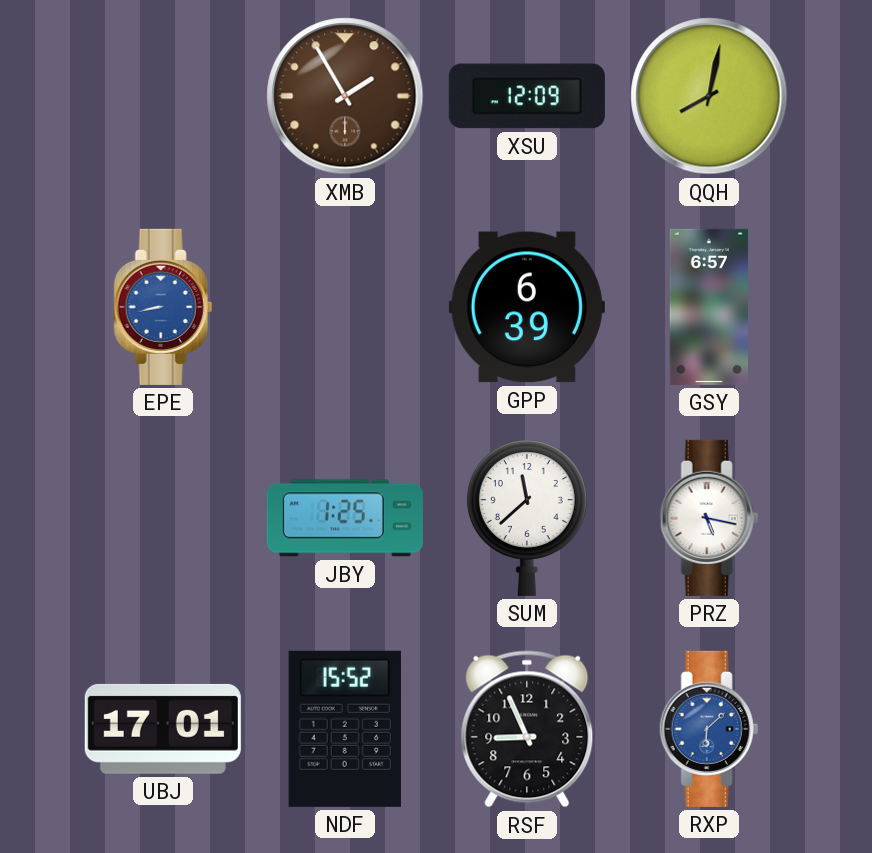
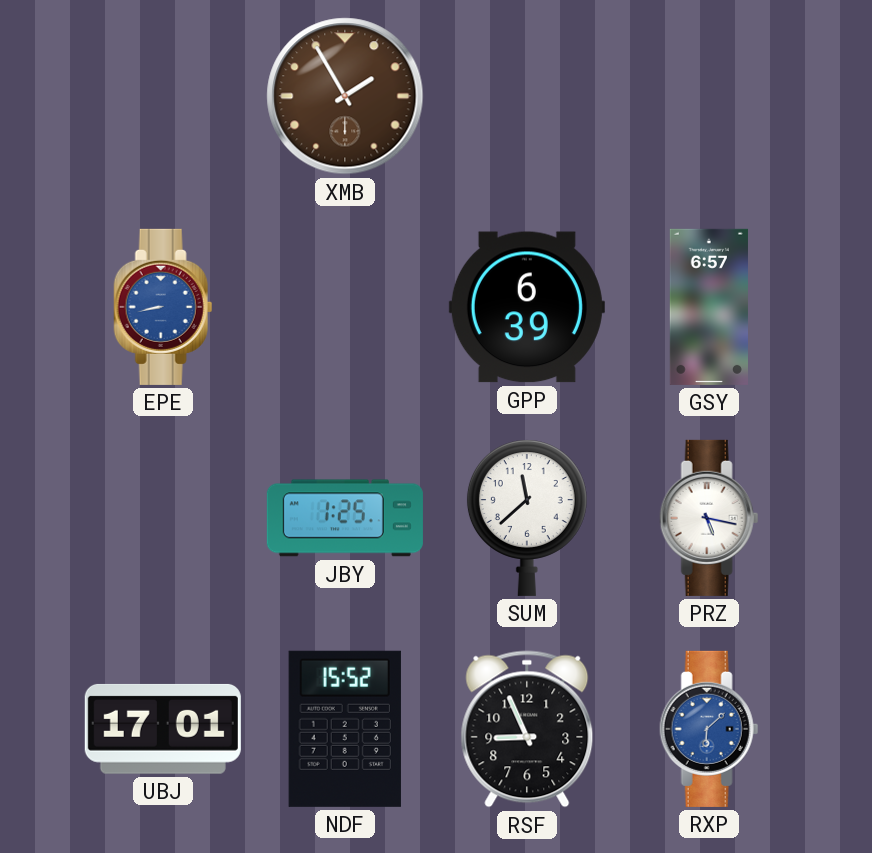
XSU: 12:09 -> none
QQH: 8:02 -> none
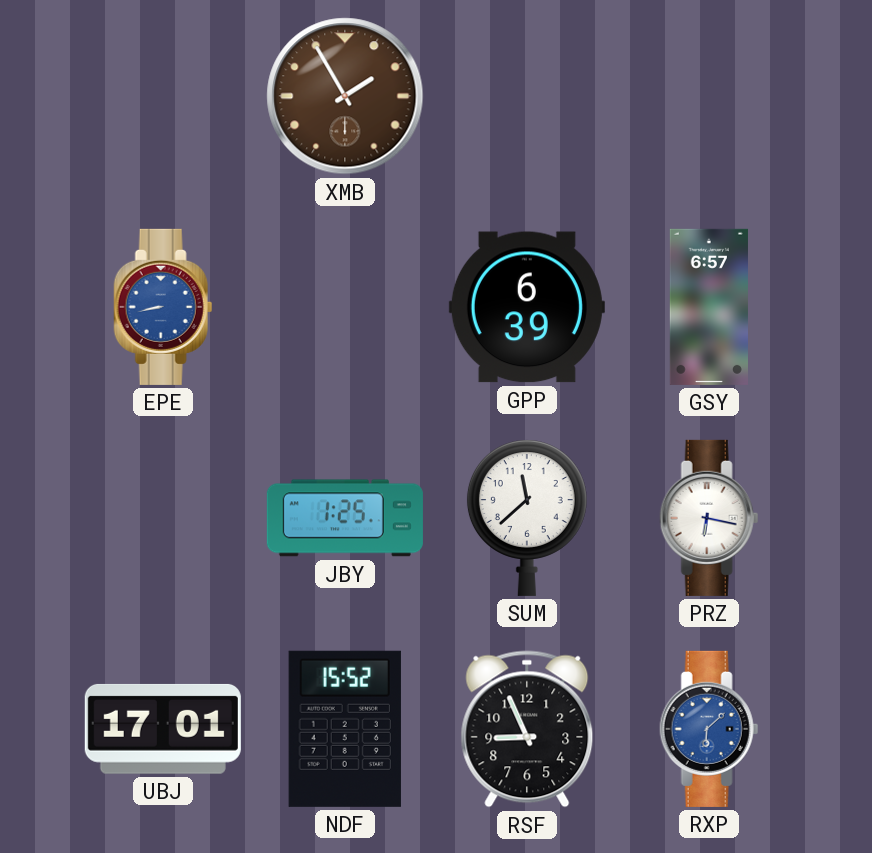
PRZ: 5:17 -> 6:17
